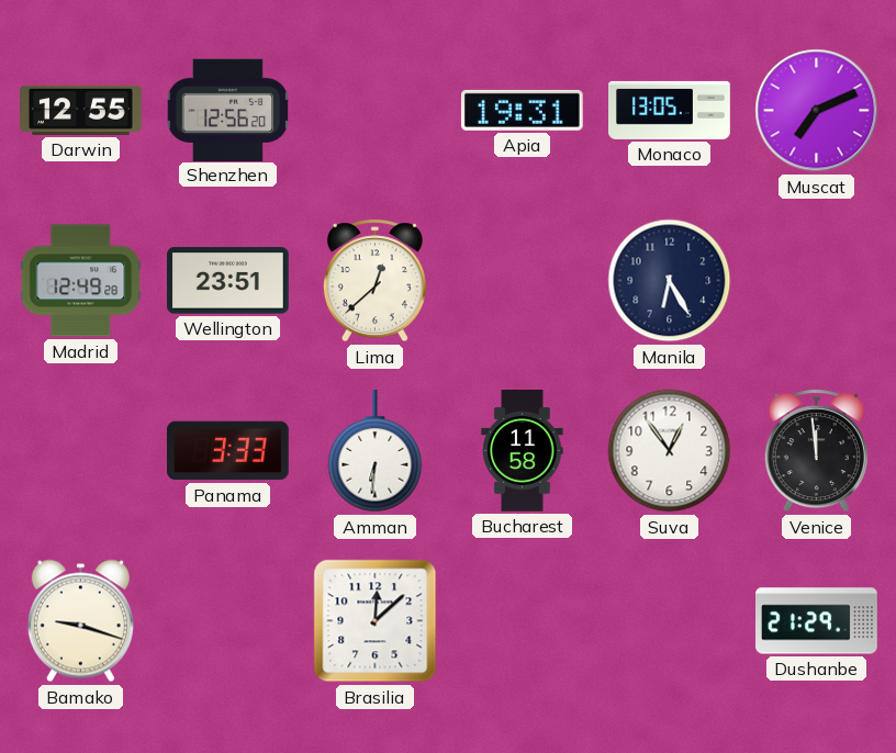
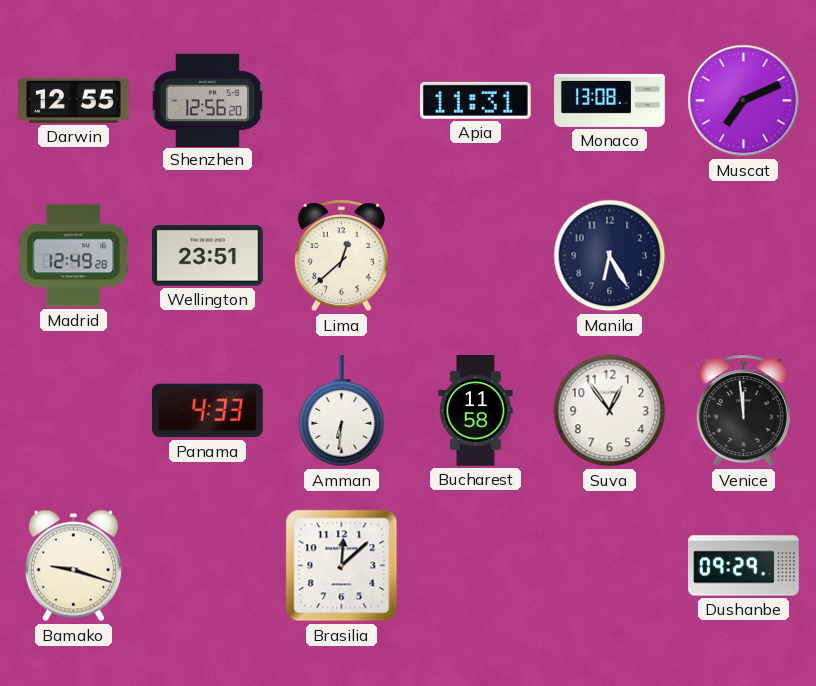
Apia: 19:31 -> 11:31
Monaco: 13:05 -> 13:08
Panama: 3:33 -> 4:33
Dushanbe: 21:29 -> 09:29
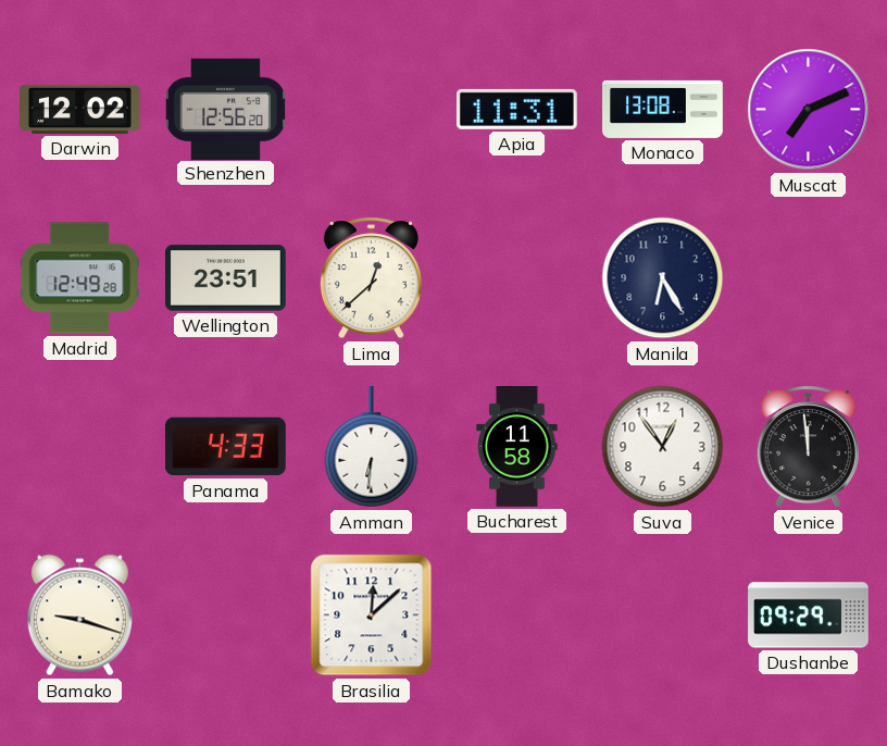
Darwin: 12:55 -> 12:02
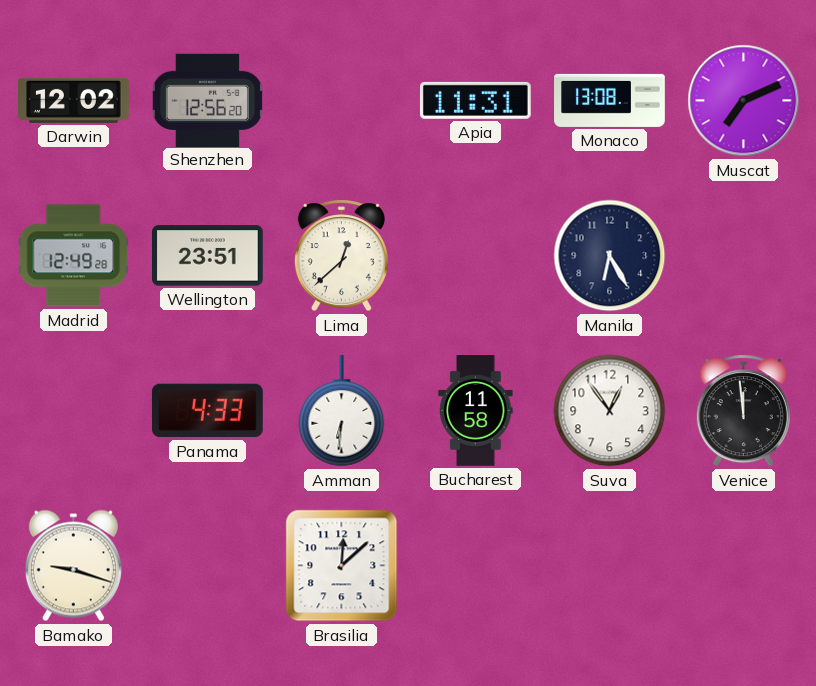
Dushanbe: 09:29 -> none
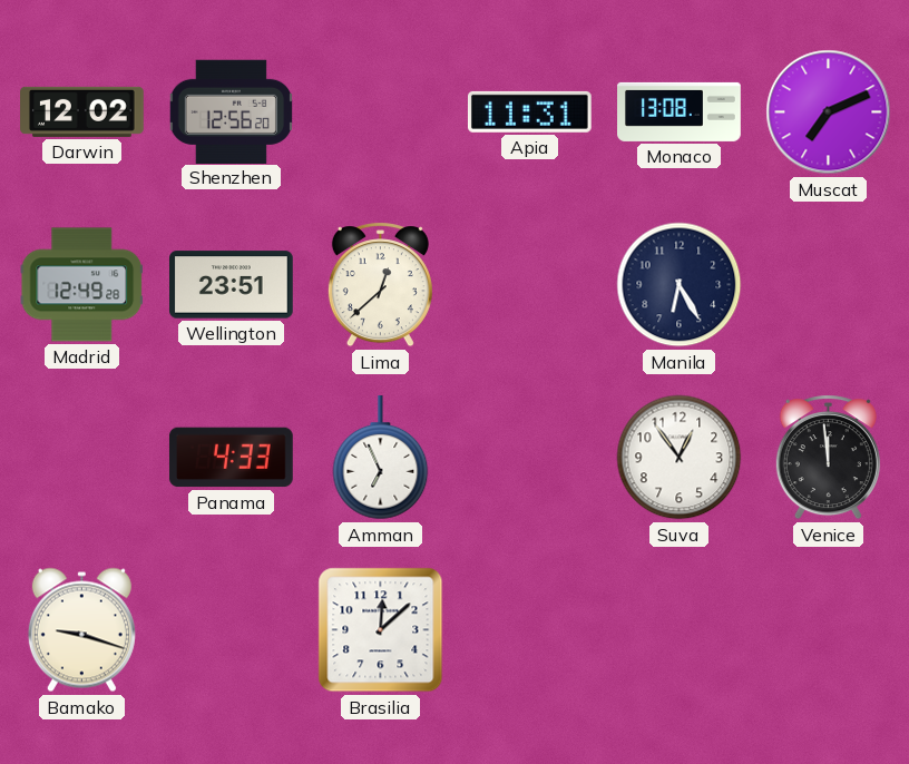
Amman: 6:31 -> 6:56
Bucharest: 11:58 -> none
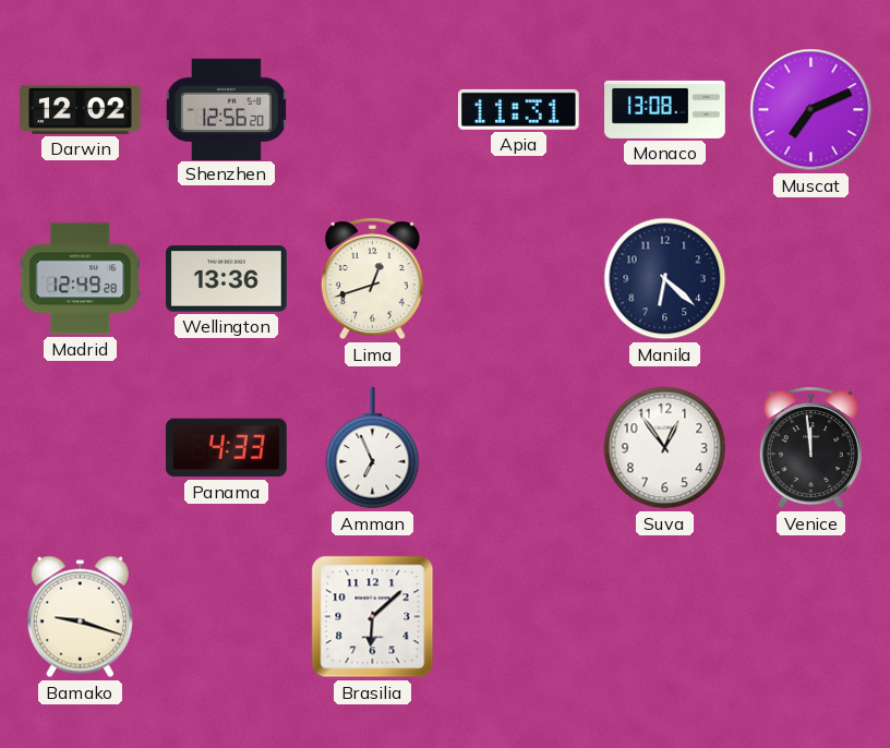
Wellington: 23:51 -> 13:36
Lima: 12:38 -> 12:42
Manila: 6:25 -> 6:22
Brasilia: 12:08 -> 6:08
